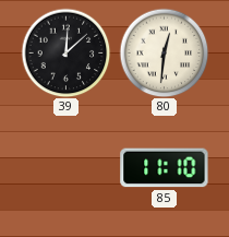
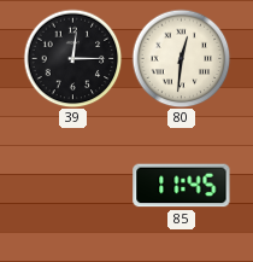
39: 12:08 -> 12:15
85: 11:10 -> 11:45
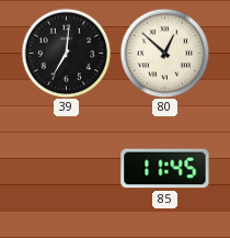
39: 12:15 -> 7:01
80: 12:31 -> 12:52
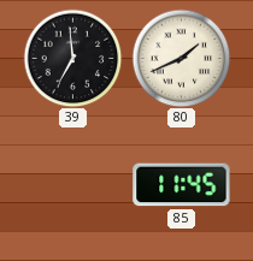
39: 7:01 -> 6:59
80: 12:52 -> 1:41
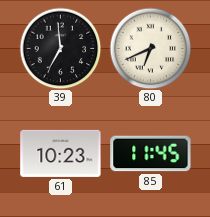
80: 1:41 -> 6:41
61: none -> 10:23
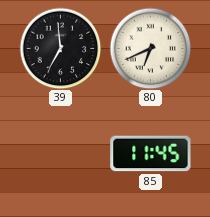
61: 10:23 -> none
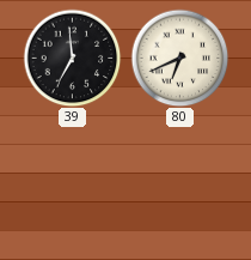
85: 11:45 -> none
